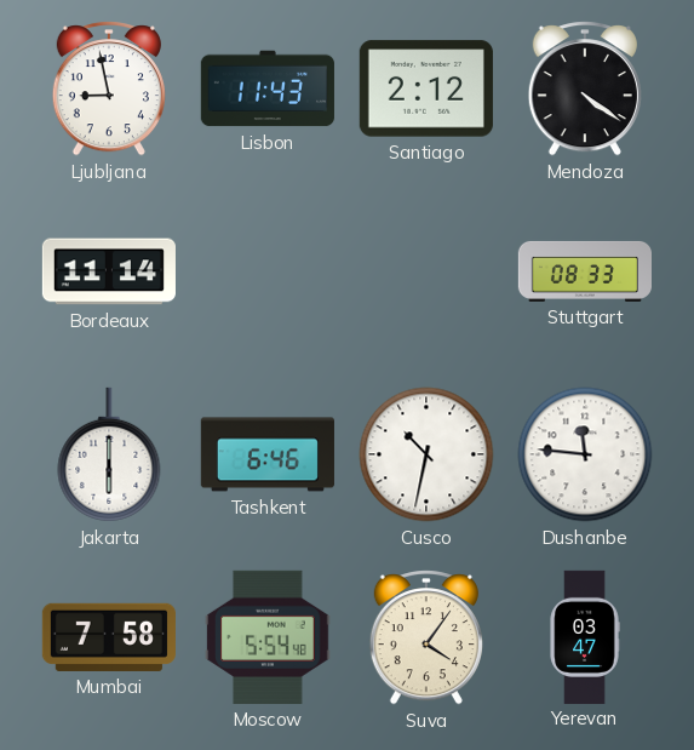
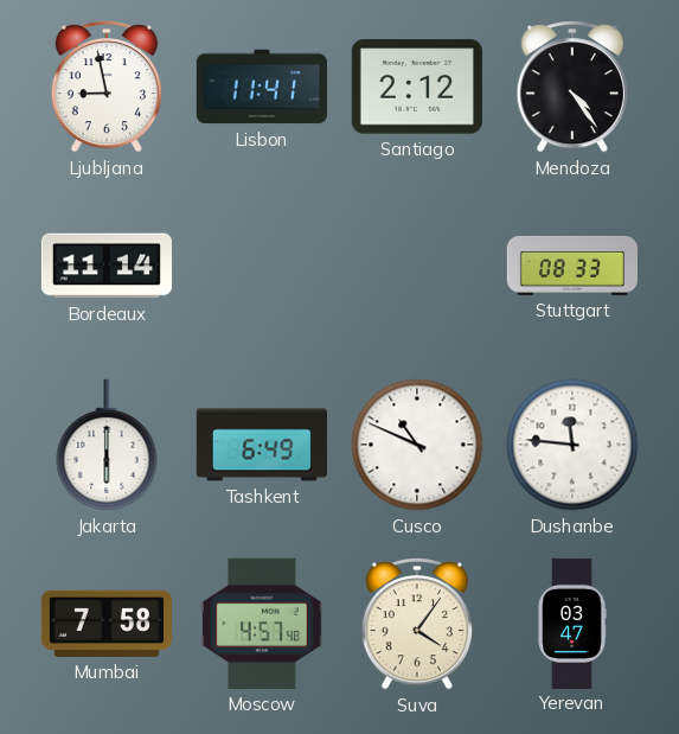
Lisbon: 11:43 -> 11:41
Mendoza: 4:21 -> 4:24
Tashkent: 6:46 -> 6:49
Cusco: 10:32 -> 10:49
Moscow: 5:54 -> 4:57
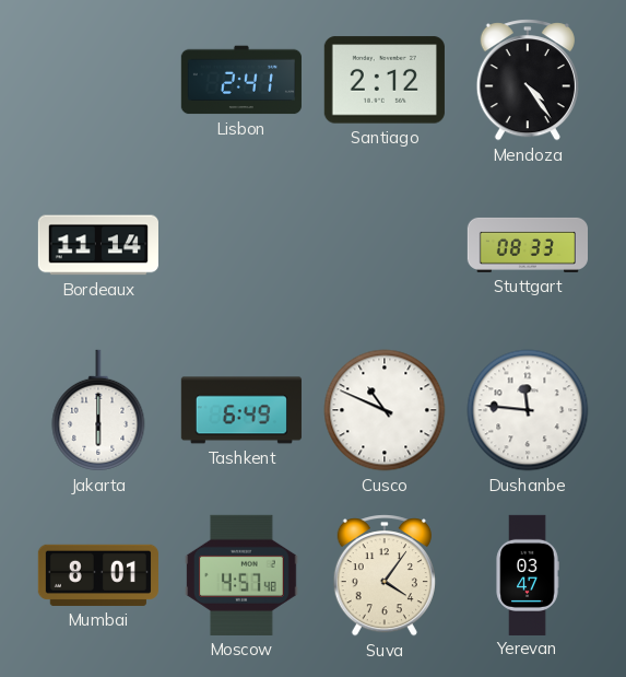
Ljubljana: 8:58 -> none
Lisbon: 11:41 -> 2:41
Mumbai: 7:58 -> 8:01
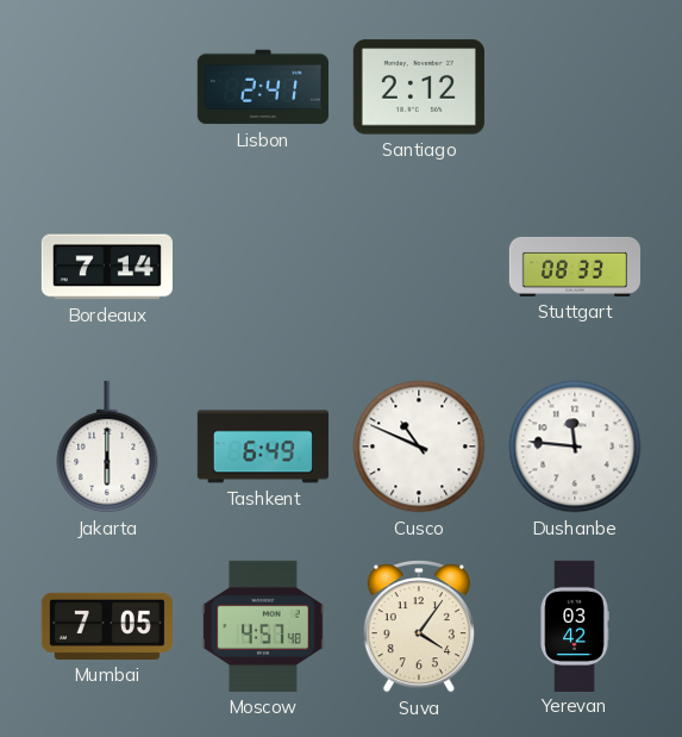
Mendoza: 4:24 -> none
Bordeaux: 11:14 -> 7:14
Mumbai: 8:01 -> 7:05
Yerevan: 03:47 -> 03:42
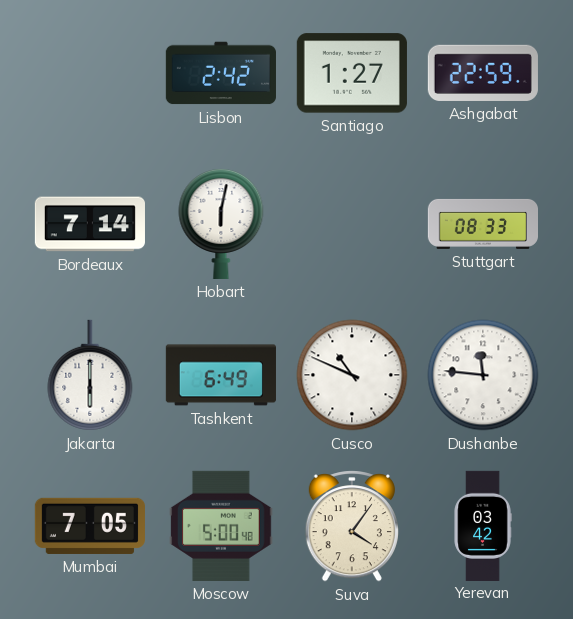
Lisbon: 2:41 -> 2:42
Santiago: 2:12 -> 1:27
Ashgabat: none -> 22:59
Hobart: none -> 6:02
Moscow: 4:57 -> 5:00
